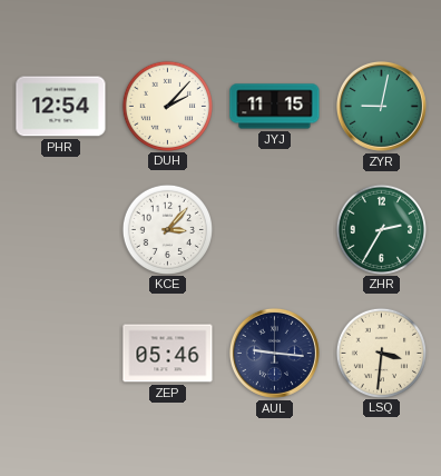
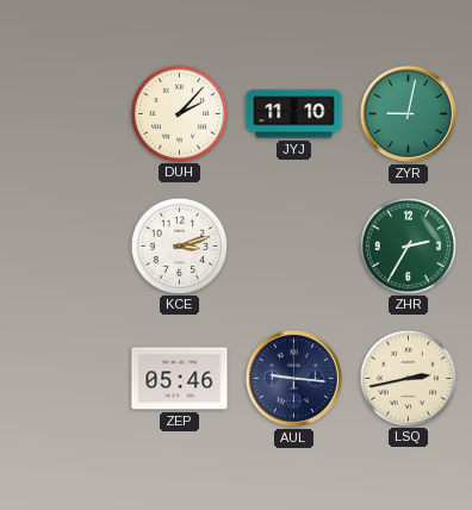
PHR: 12:54 -> none
JYJ: 11:15 -> 11:10
KCE: 3:07 -> 3:12
LSQ: 3:31 -> 2:43
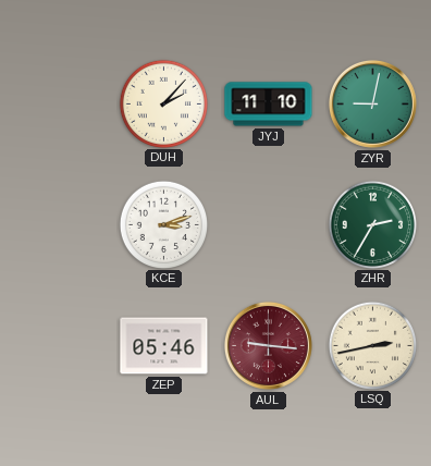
AUL dial: navy -> burgundy
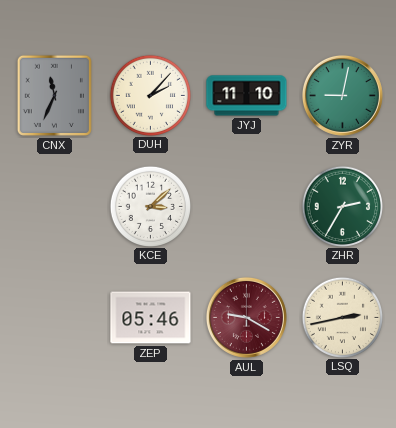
CNX: none -> 11:34
KCE: 3:12 -> 3:08
AUL: 9:16 -> 9:20
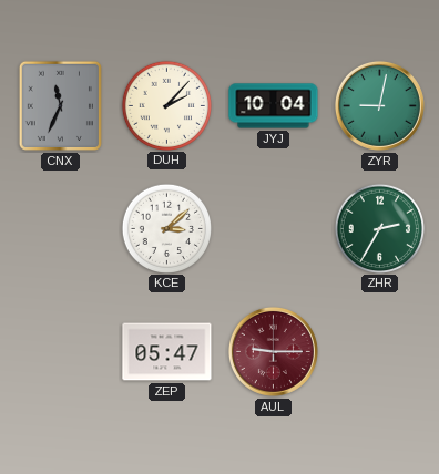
JYJ: 11:10 -> 10:04
ZEP: 05:46 -> 05:47
AUL: 9:20 -> 9:15
LSQ: 2:43 -> none
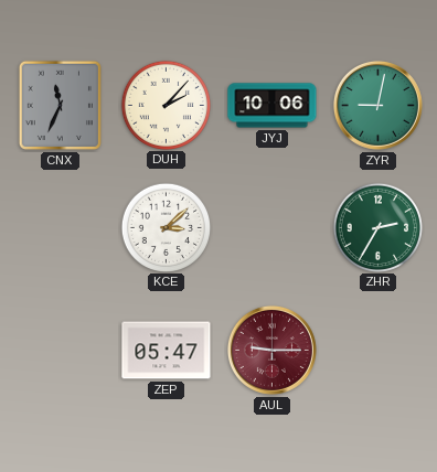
JYJ: 10:04 -> 10:06
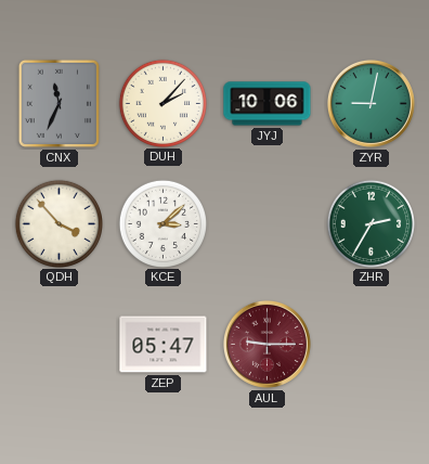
QDH: none -> 3:53
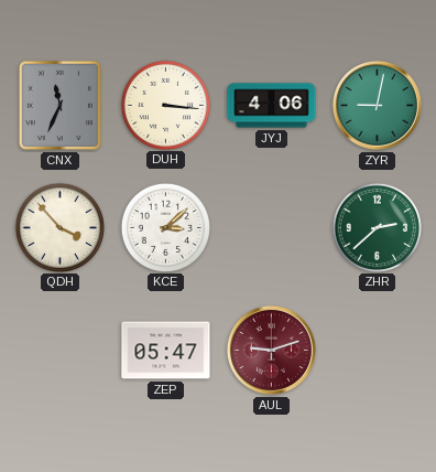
DUH: 2:07 -> 3:16
JYJ: 10:06 -> 4:06
ZHR: 2:35 -> 2:38
AUL: 9:15 -> 9:12
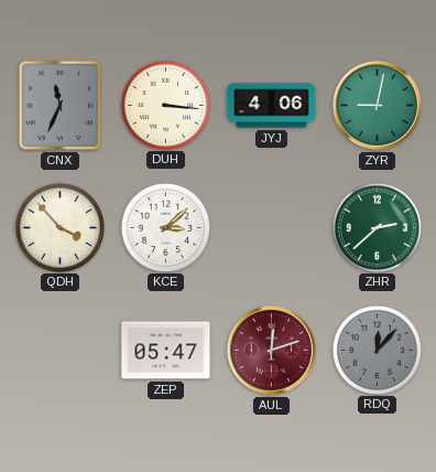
AUL: 9:12 -> 12:12
RDQ: none -> 12:07
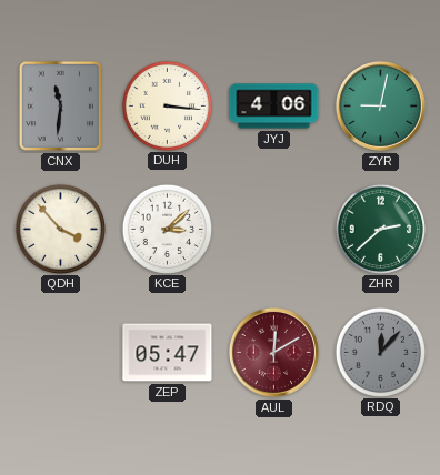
CNX: 11:34 -> 11:31
AUL: 12:12 -> 12:10
